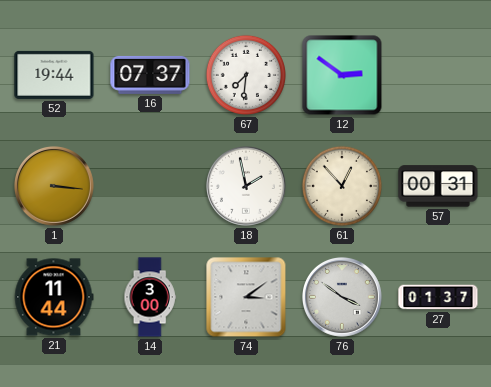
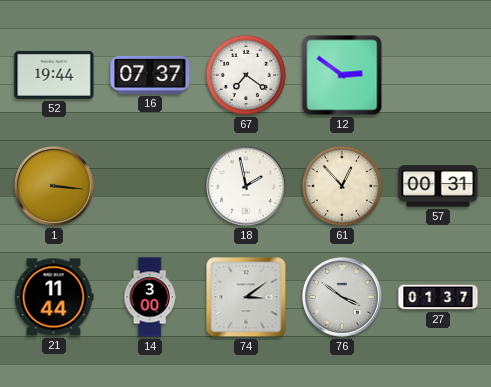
67: 7:31 -> 7:21
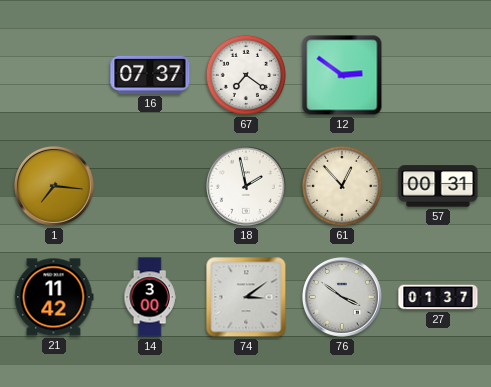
52: 19:44 -> none
1: 3:16 -> 7:16
21: 11:44 -> 11:42
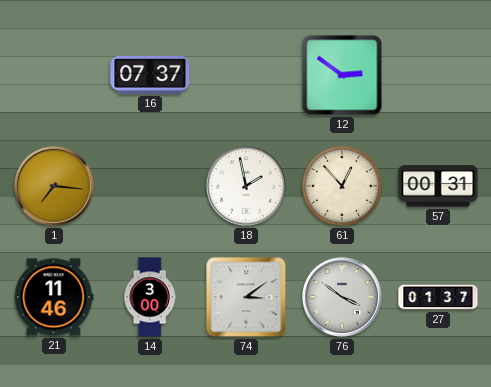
67: 7:21 -> none
21: 11:42 -> 11:46
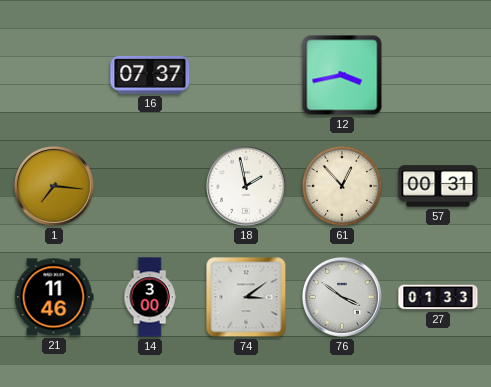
12: 2:51 -> 3:43
27: 01:37 -> 01:33
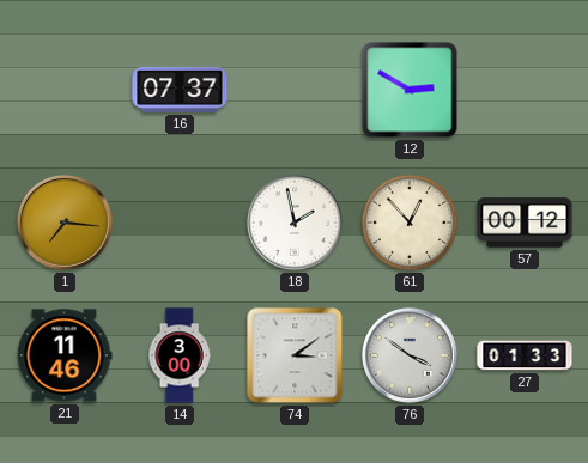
12: 3:43 -> 2:50
57: 00:31 -> 00:12
